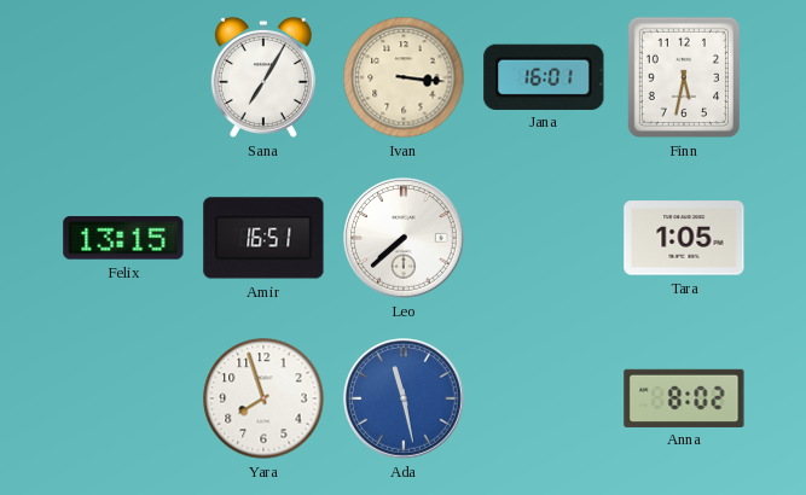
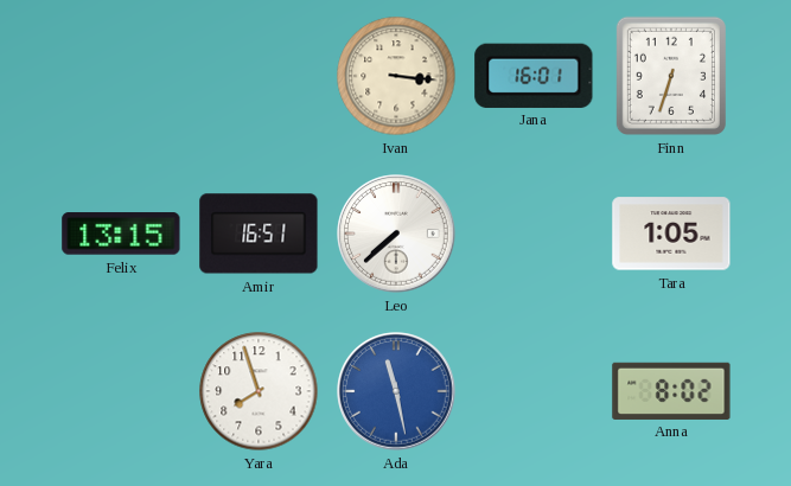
Sana: 7:05 -> none
Finn: 5:32 -> 6:33
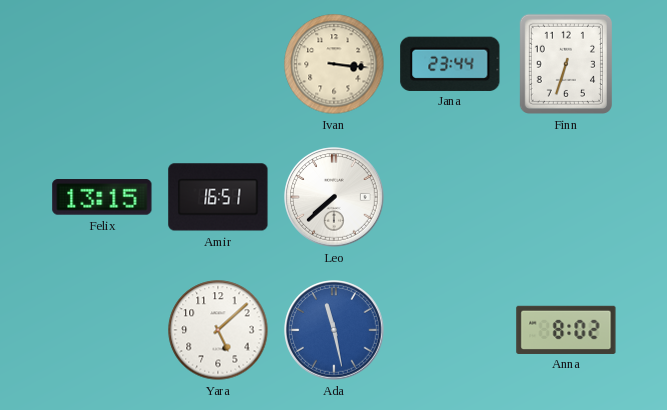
Jana: 16:01 -> 23:44
Tara: 1:05 -> none
Yara: 7:57 -> 5:08
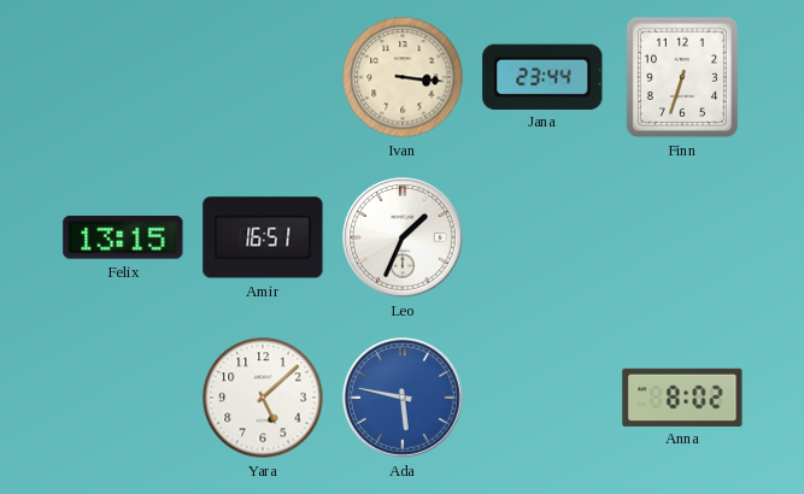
Leo: 7:38 -> 1:34
Ada: 11:28 -> 5:47
